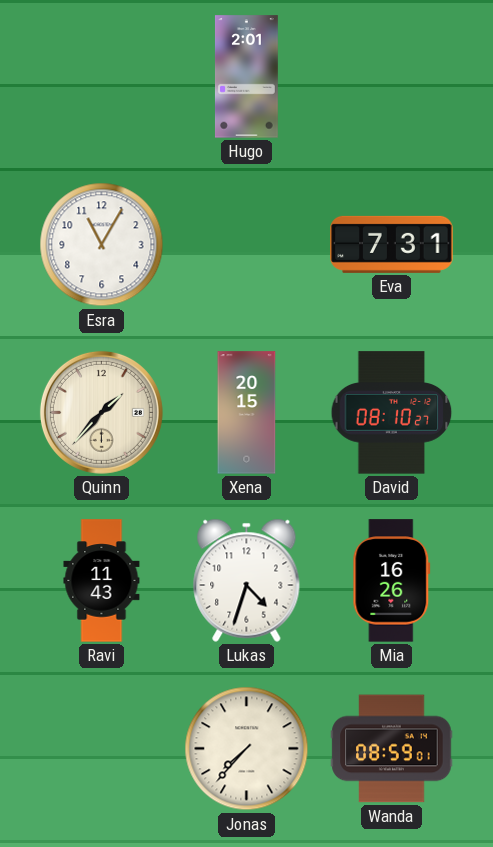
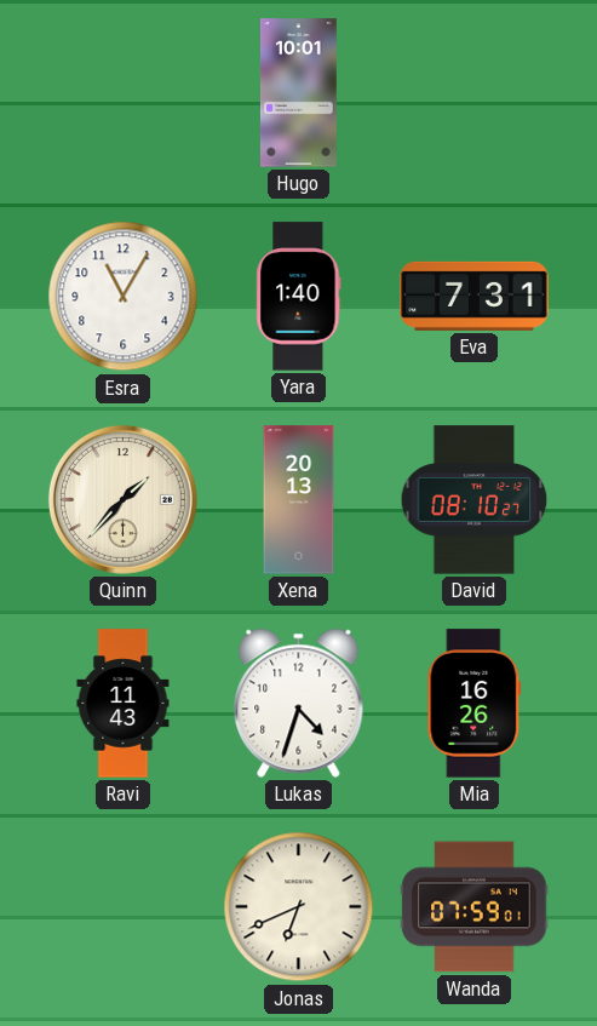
Hugo: 2:01 -> 10:01
Yara: none -> 1:40
Xena: 20:15 -> 20:13
Jonas: 7:37 -> 6:41
Wanda: 08:59 -> 07:59
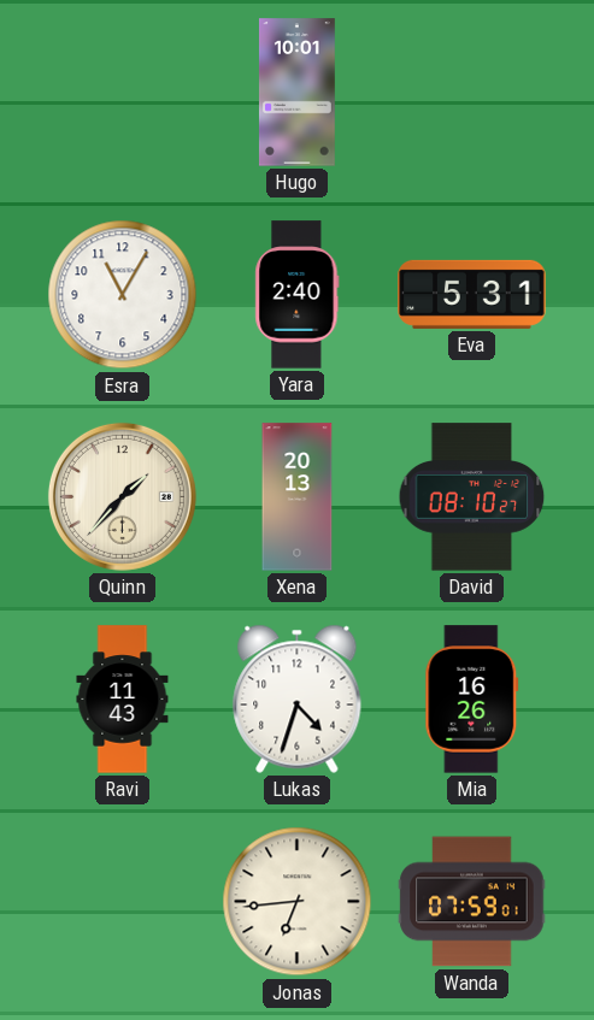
Yara: 1:40 -> 2:40
Eva: 7:31 -> 5:31
Jonas: 6:41 -> 6:44
